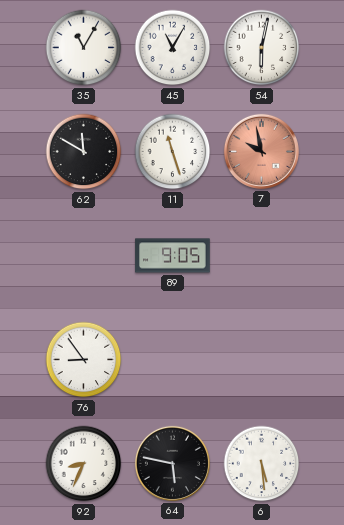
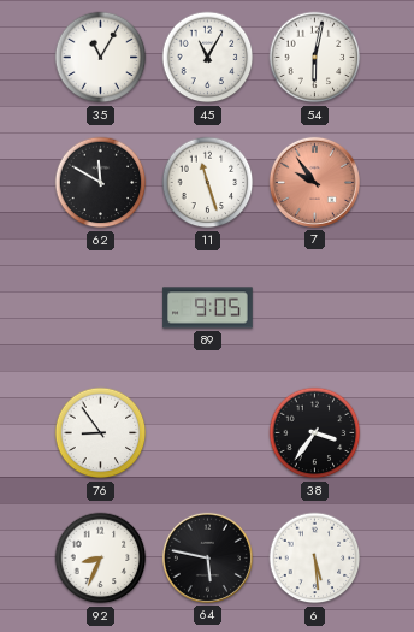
7: 9:58 -> 9:54
38: none -> 3:36
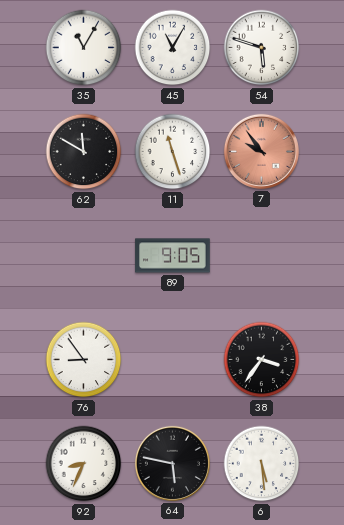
54: 6:02 -> 5:48
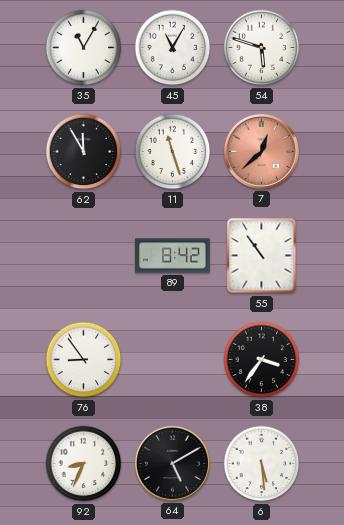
62: 11:50 -> 11:55
7: 9:54 -> 12:38
89: 9:05 -> 8:42
55: none -> 10:54
64: 5:47 -> 5:10
